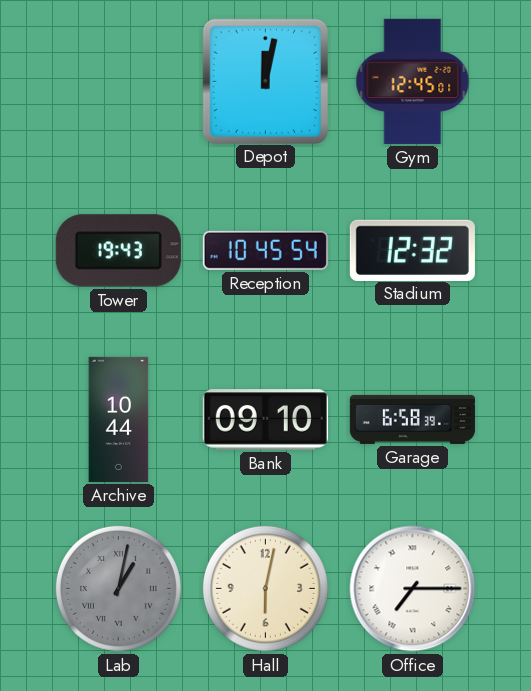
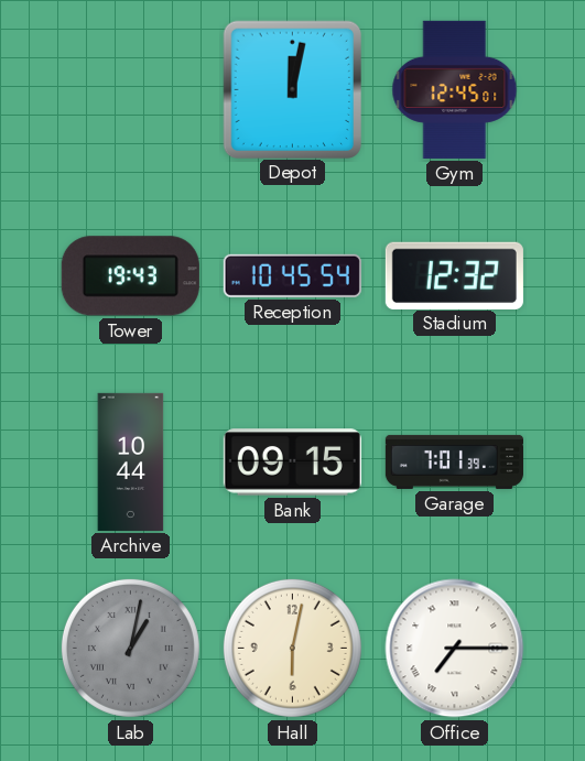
Bank: 09:10 -> 09:15
Garage: 6:58 -> 7:01
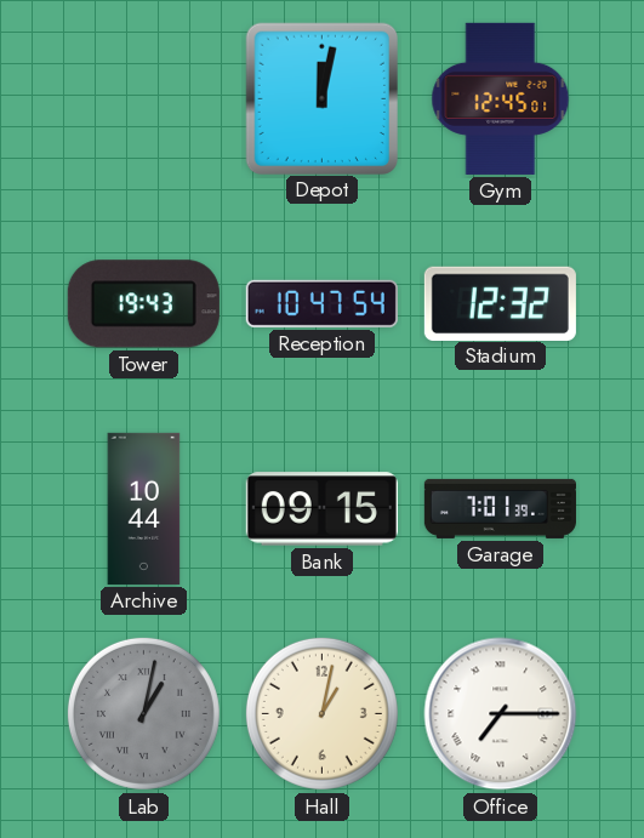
Reception: 10:45 -> 10:47
Hall: 6:02 -> 1:02
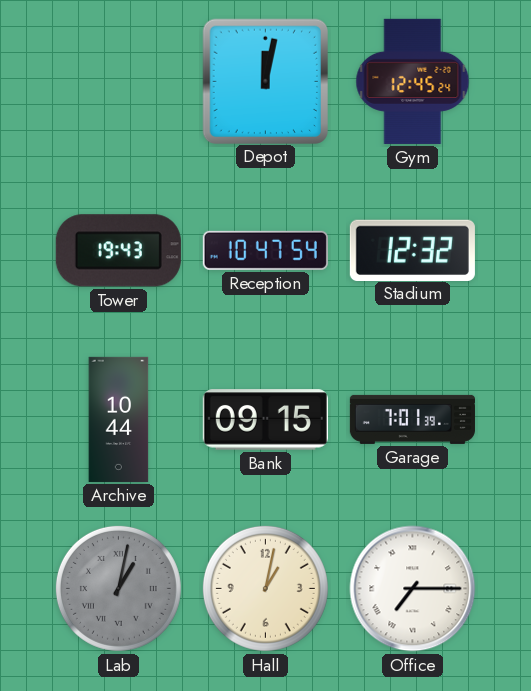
Gym: 12:45:01 -> 12:45:24
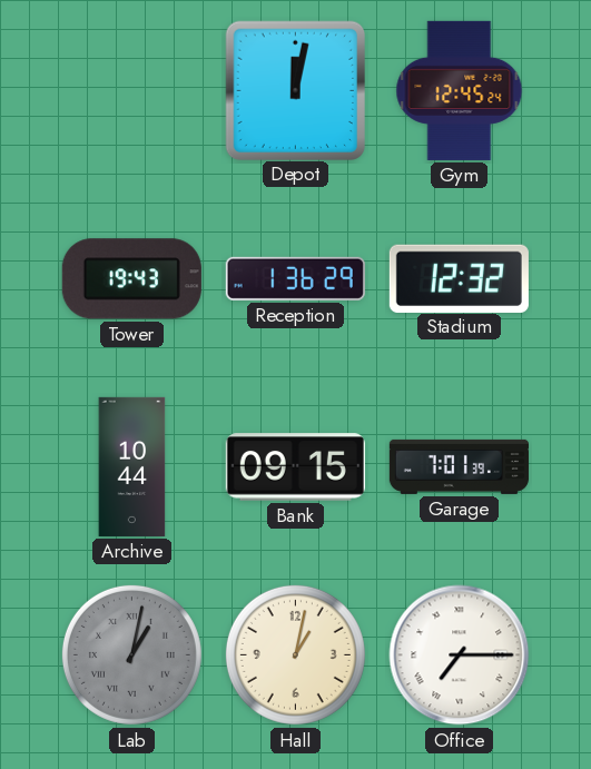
Reception: 10:47 -> 1:36
